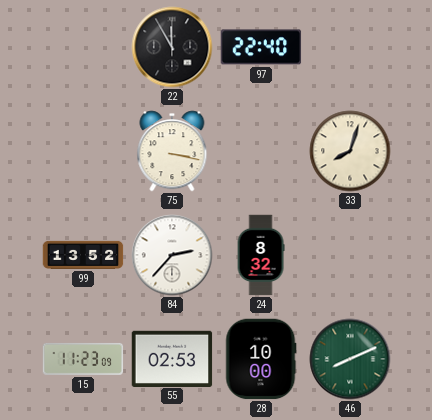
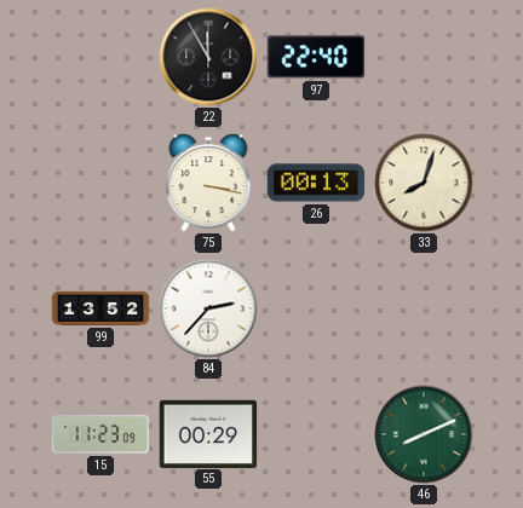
26: none -> 00:13
24: 8:32 -> none
55: 02:53 -> 00:29
28: 10:00 -> none
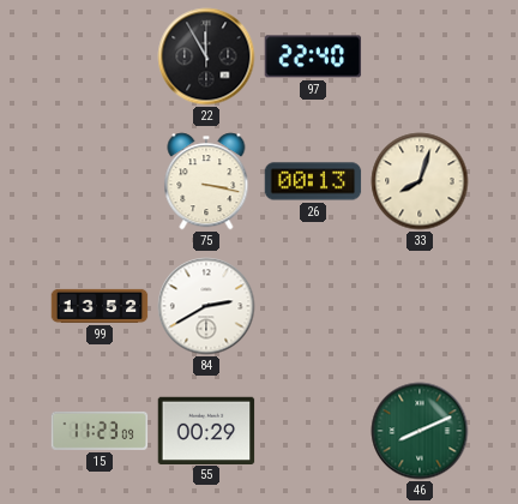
84: 2:37 -> 2:40
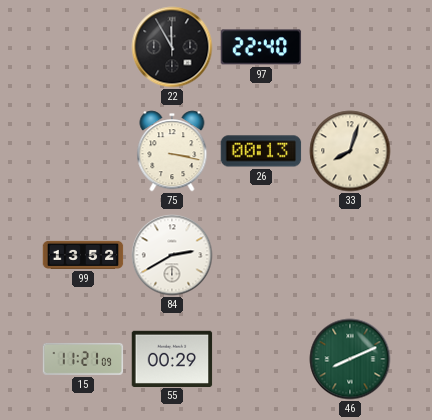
15: 11:23 -> 11:21
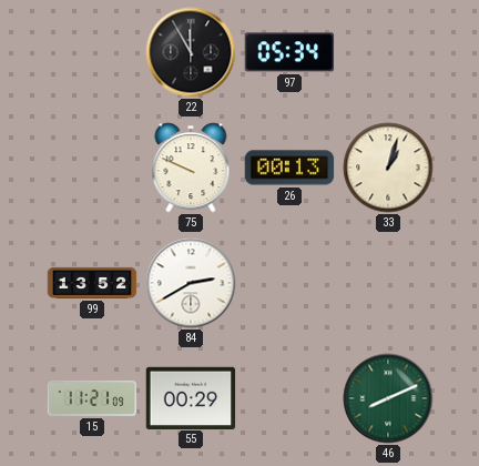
97: 22:40 -> 05:34
75: 3:17 -> 9:49
33: 8:03 -> 1:03
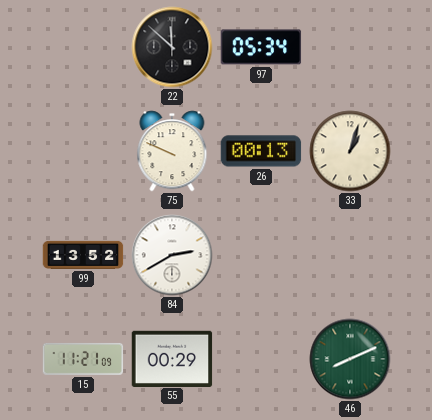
22: 11:55 -> 11:52
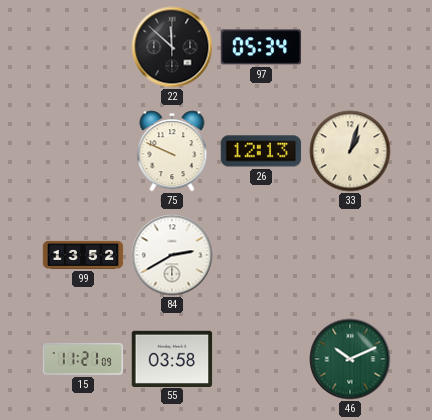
26: 00:13 -> 12:13
55: 00:29 -> 03:58
46: 8:11 -> 10:11
